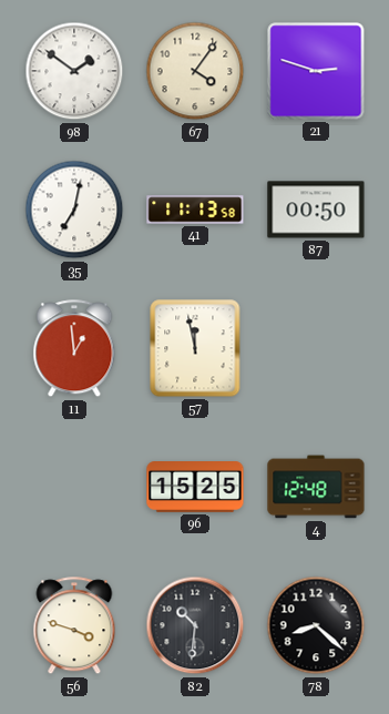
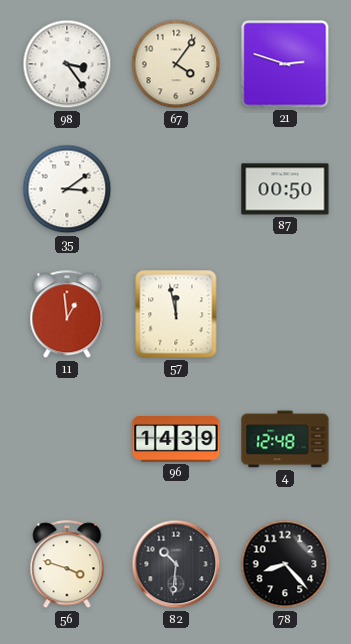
98: 1:51 -> 3:24
35: 7:02 -> 3:09
41: 11:13 -> none
96: 15:25 -> 14:39
78: 8:22 -> 8:23
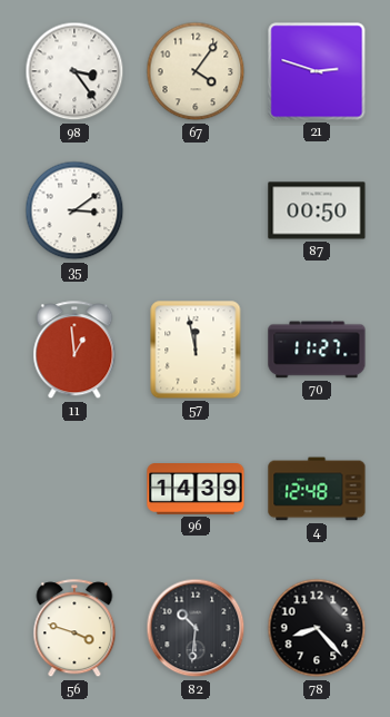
70: none -> 11:27
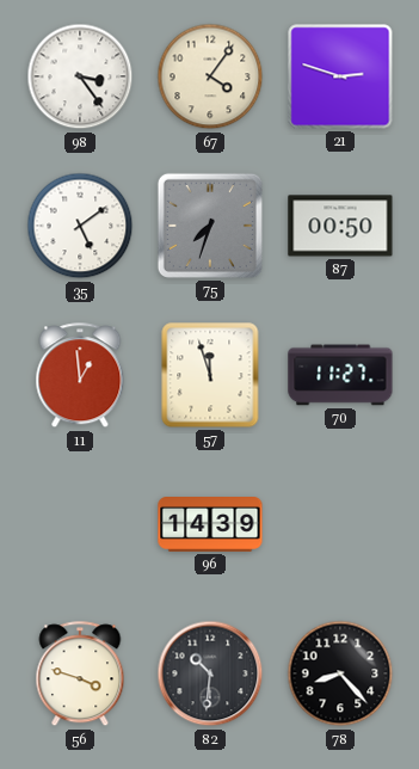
35: 3:09 -> 5:09
75: none -> 7:33
57: 11:58 -> 11:57
4: 12:48 -> none
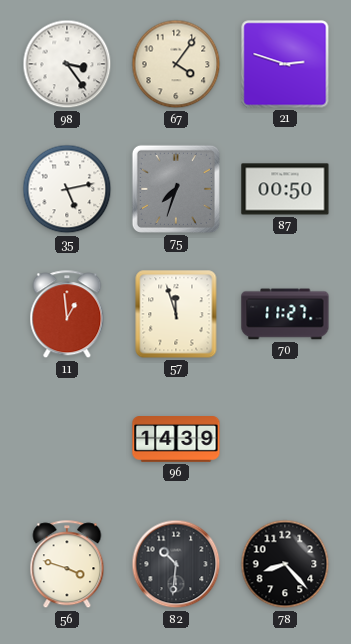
35: 5:09 -> 5:13
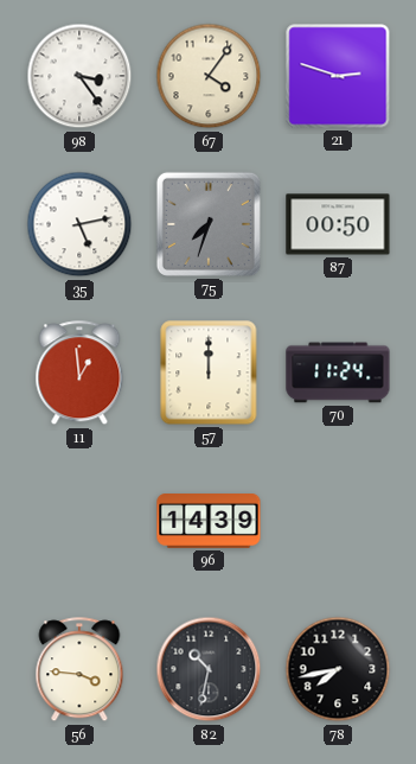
57: 11:57 -> 12:00
70: 11:27 -> 11:24
56: 3:48 -> 3:46
82: 10:31 -> 10:32
78: 8:23 -> 7:43
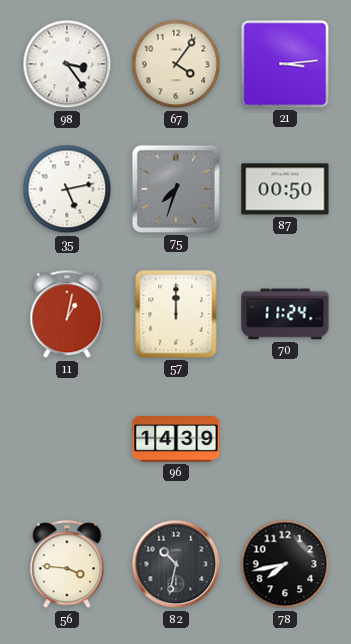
21: 2:48 -> 3:14
11: 12:59 -> 1:02
